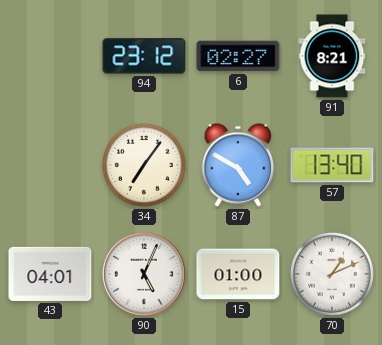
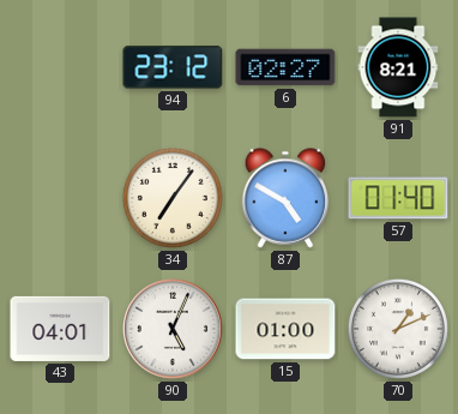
57: 13:40 -> 01:40
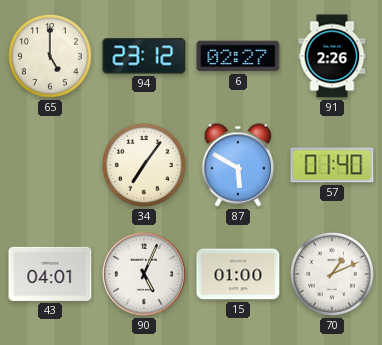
65: none -> 5:00
91: 8:21 -> 2:26
87: 4:50 -> 5:50
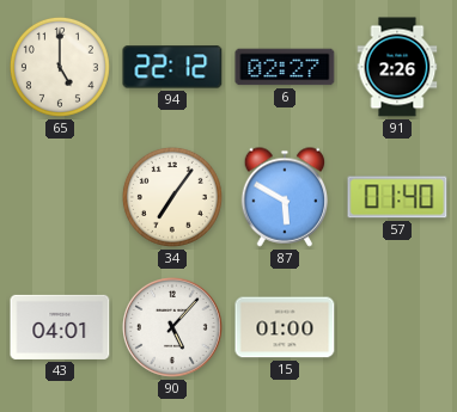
94: 23:12 -> 22:12
90: 5:04 -> 5:07
70: 1:11 -> none
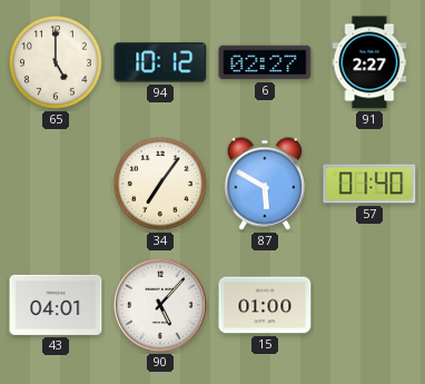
94: 22:12 -> 10:12
91: 2:26 -> 2:27
